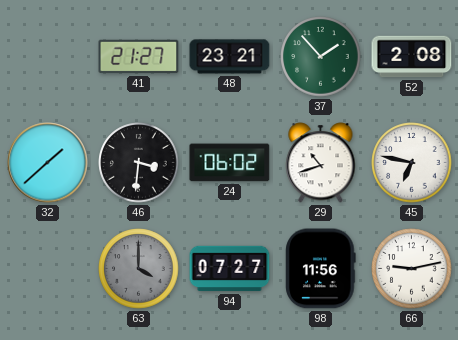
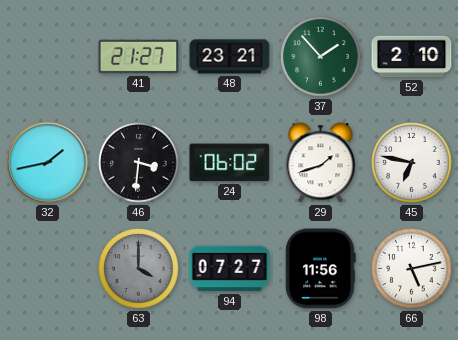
52: 2:08 -> 2:10
32: 1:38 -> 1:43
29: 10:42 -> 1:42
66: 9:13 -> 5:13
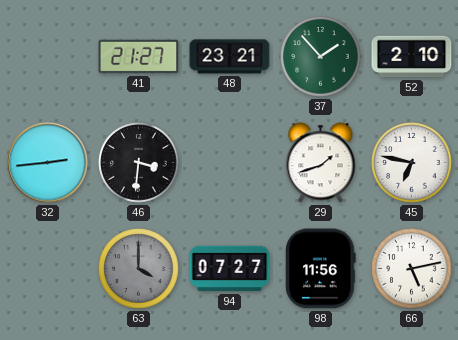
32: 1:43 -> 2:44
24: 06:02 -> none
